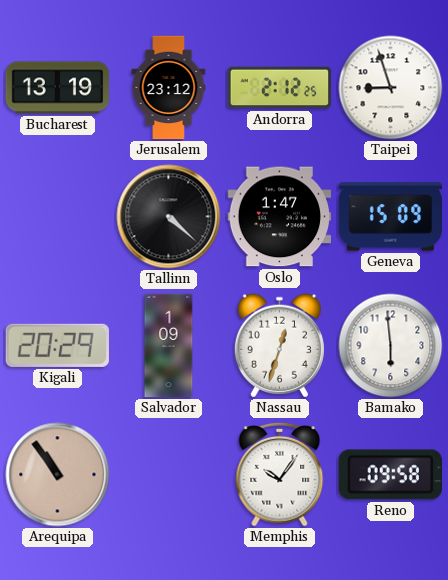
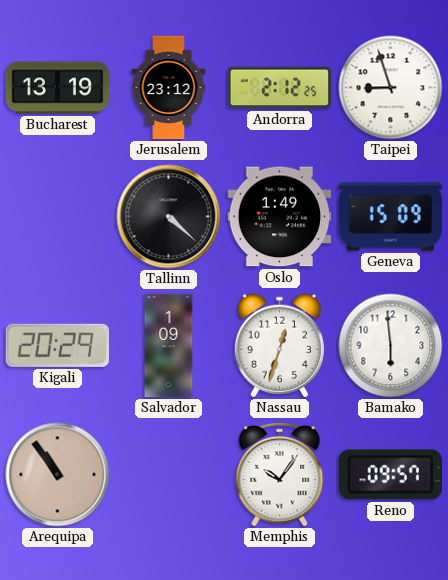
Oslo: 1:47 -> 1:49
Reno: 09:58 -> 09:57
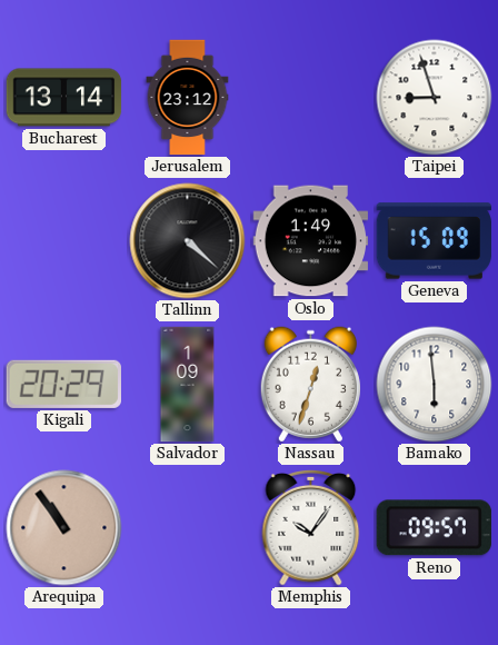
Bucharest: 13:19 -> 13:14
Andorra: 2:12 -> none
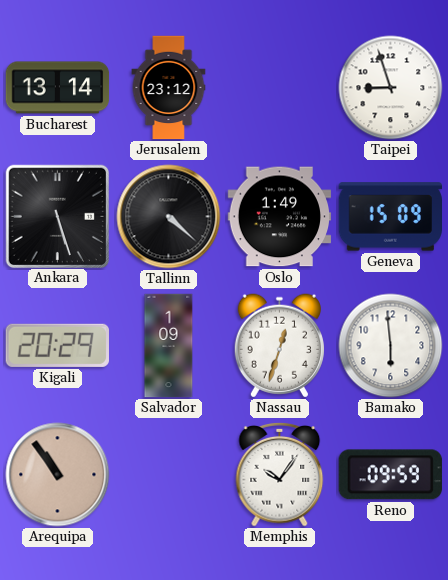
Ankara: none -> 5:27
Reno: 09:57 -> 09:59
